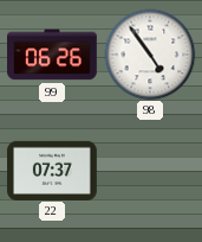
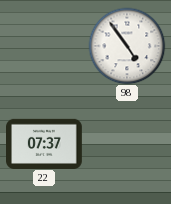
99: 06:26 -> none
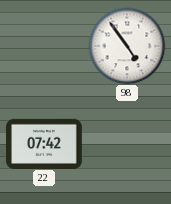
22: 07:37 -> 07:42
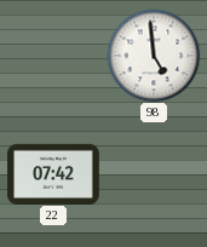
98: 4:54 -> 4:59
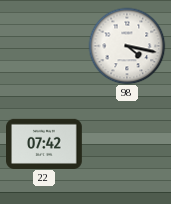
98: 4:59 -> 4:17
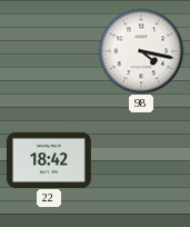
22: 07:42 -> 18:42
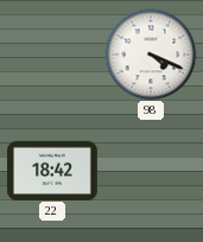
98: 4:17 -> 4:19
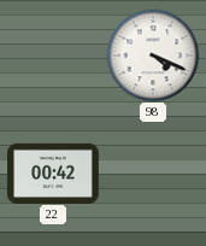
22: 18:42 -> 00:42
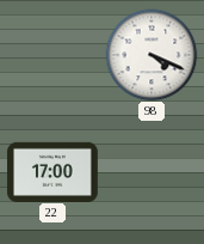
22: 00:42 -> 17:00
